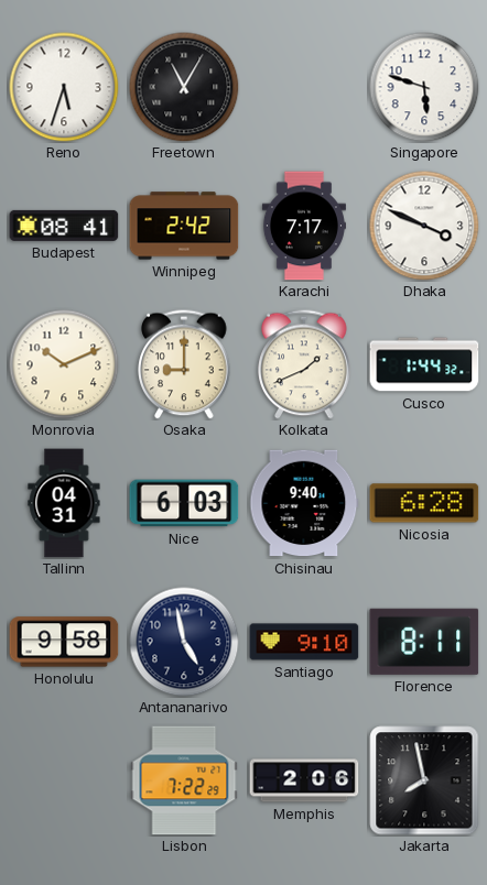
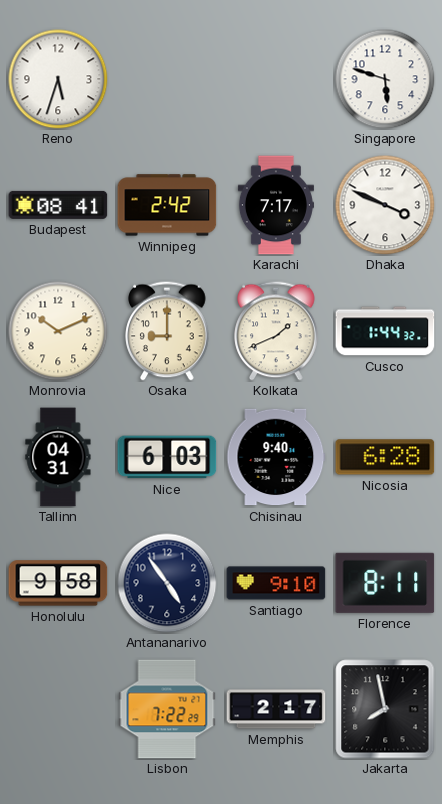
Freetown: 11:05 -> none
Antananarivo: 4:58 -> 4:54
Memphis: 2:06 -> 2:17
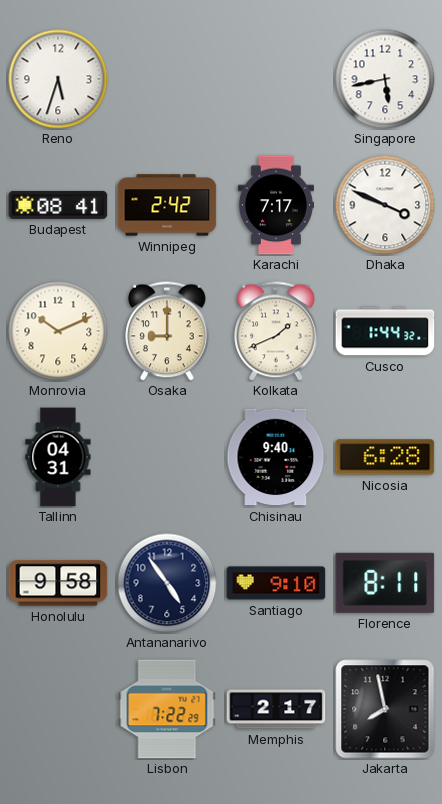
Singapore: 5:48 -> 5:43
Nice: 6:03 -> none
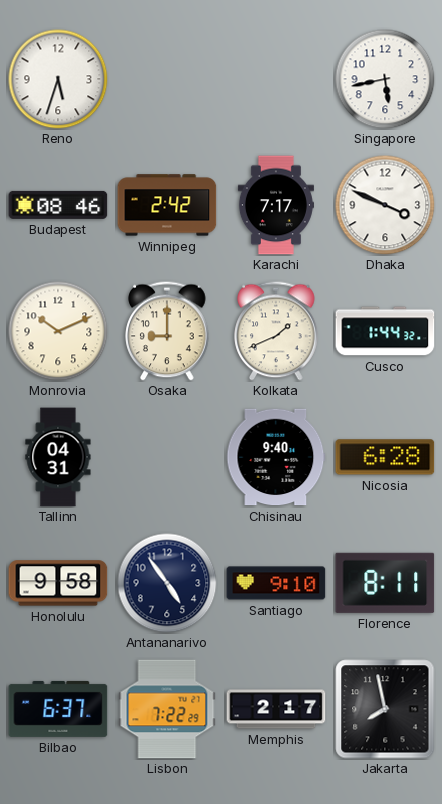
Budapest: 08:41 -> 08:46
Bilbao: none -> 6:37
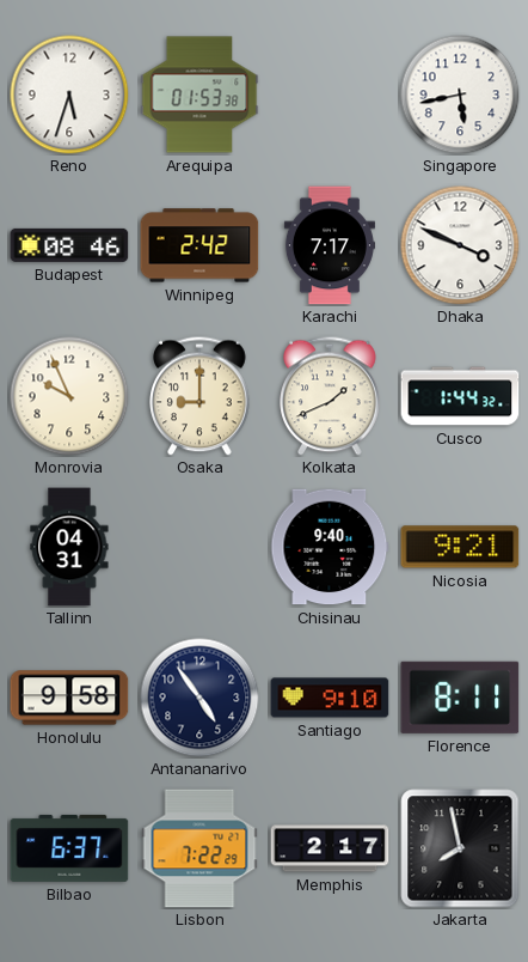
Arequipa: none -> 01:53
Monrovia: 10:11 -> 9:56
Nicosia: 6:28 -> 9:21
